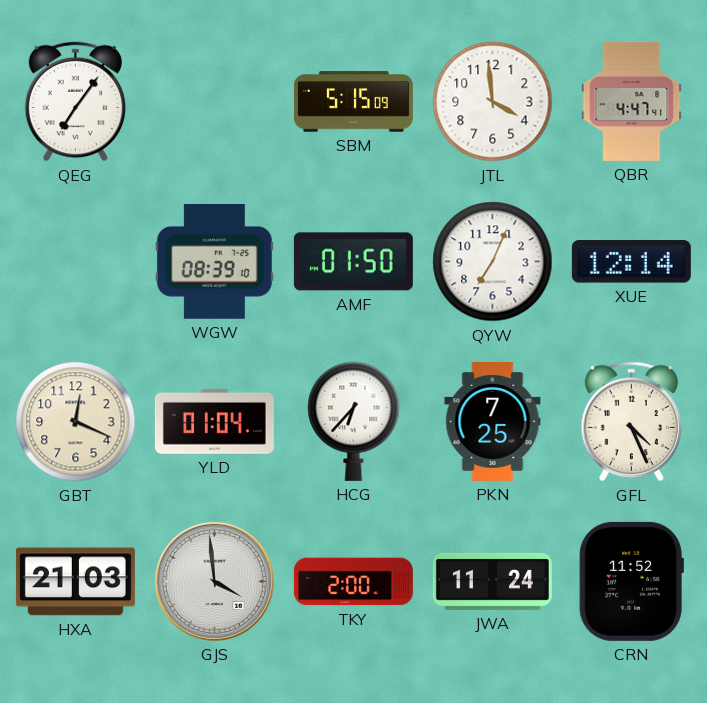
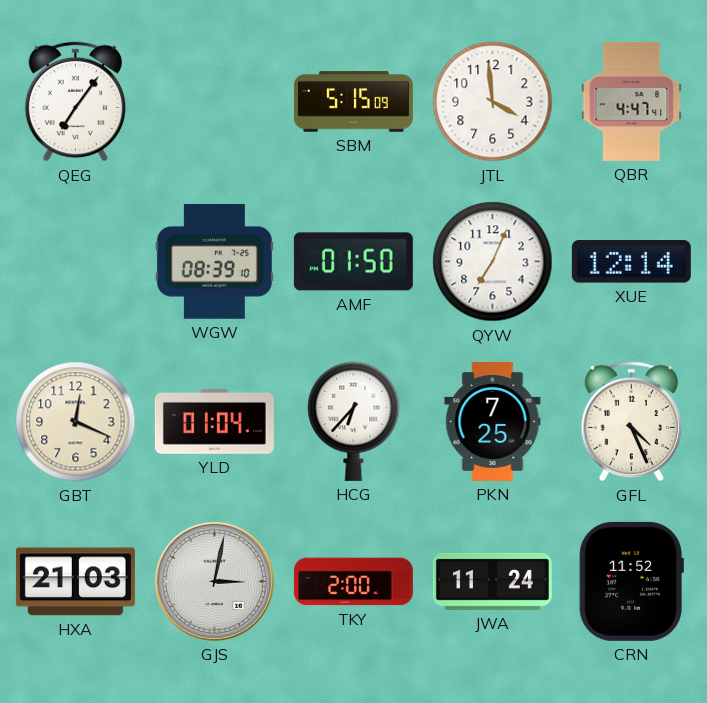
GJS: 3:59 -> 3:02
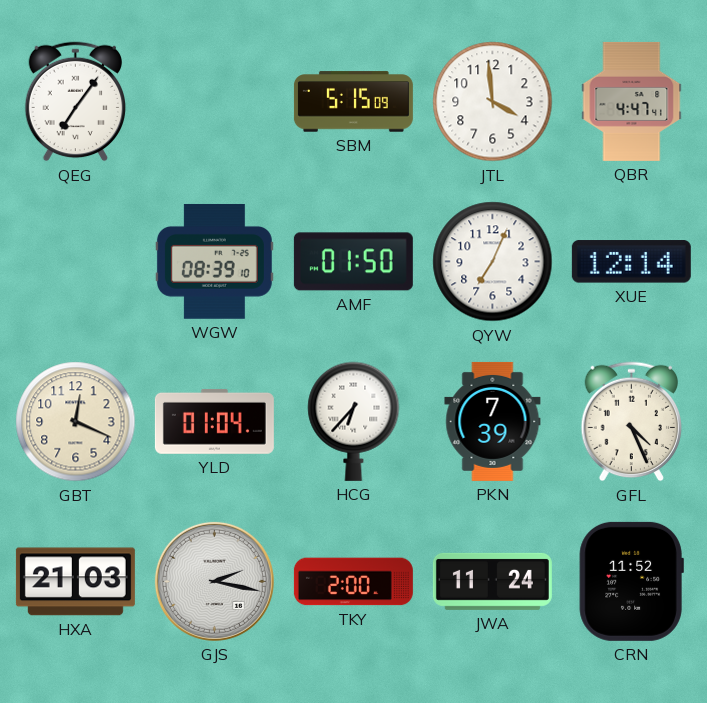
PKN: 7:25 -> 7:39
GJS: 3:02 -> 2:17
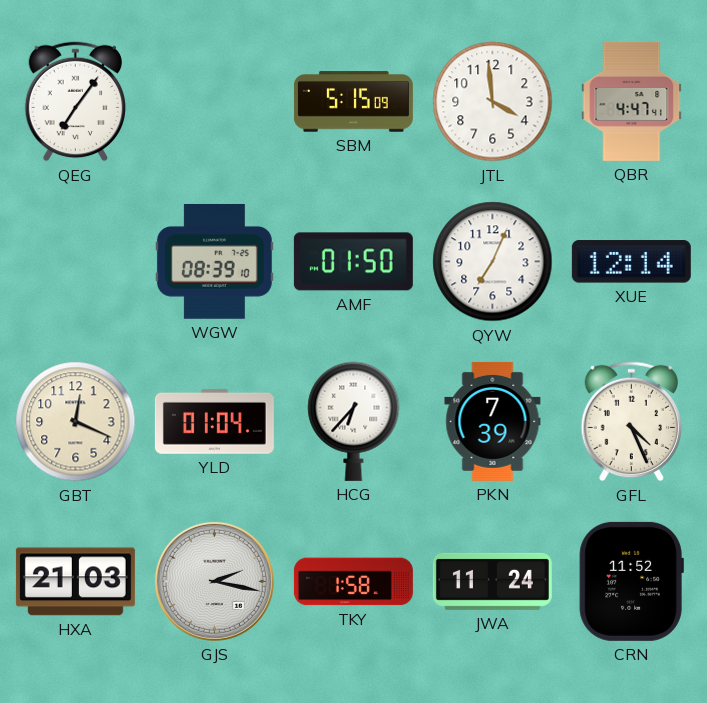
TKY: 2:00 -> 1:58
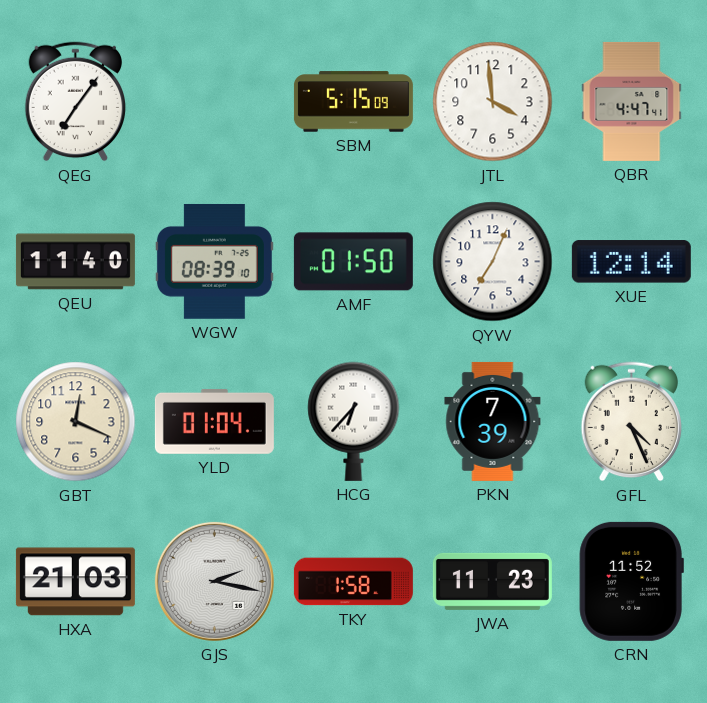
QEU: none -> 11:40
JWA: 11:24 -> 11:23
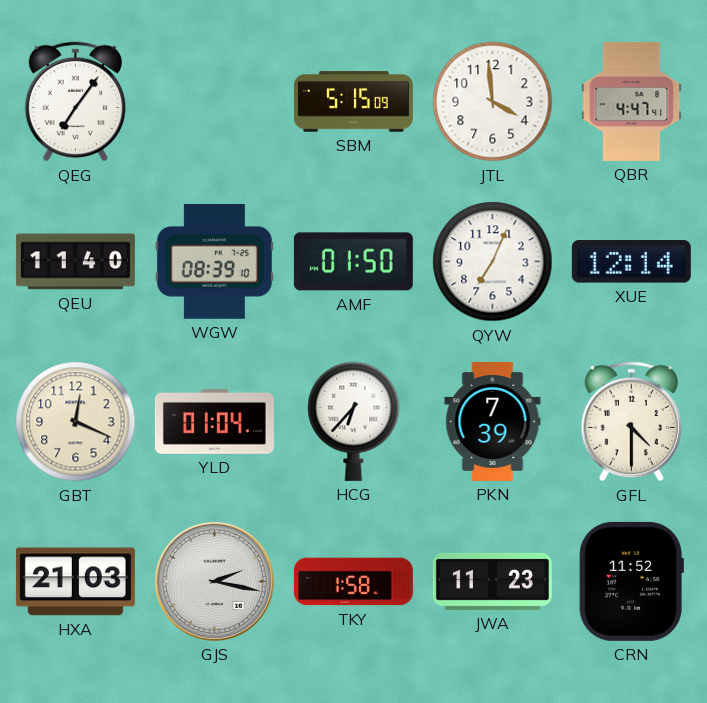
GFL: 4:26 -> 4:30
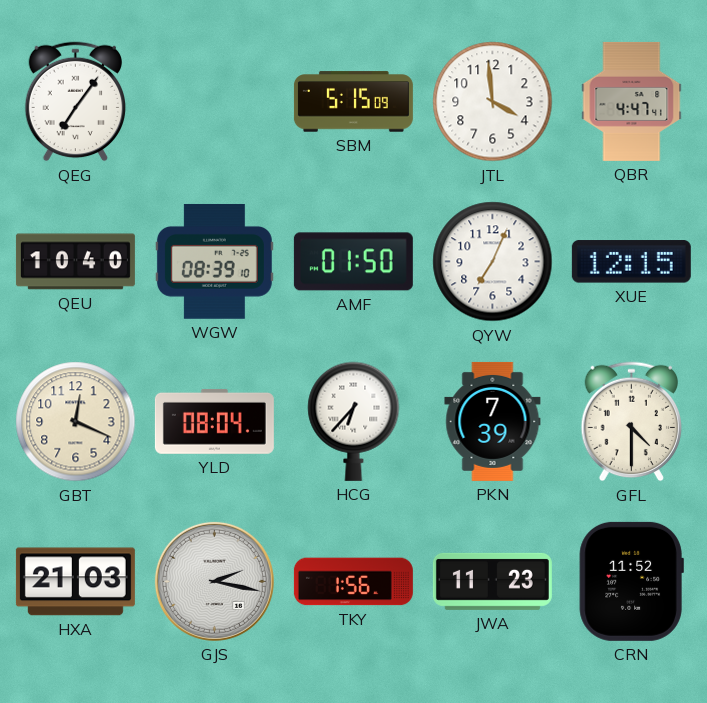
QEU: 11:40 -> 10:40
XUE: 12:14 -> 12:15
YLD: 01:04 -> 08:04
TKY: 1:58 -> 1:56
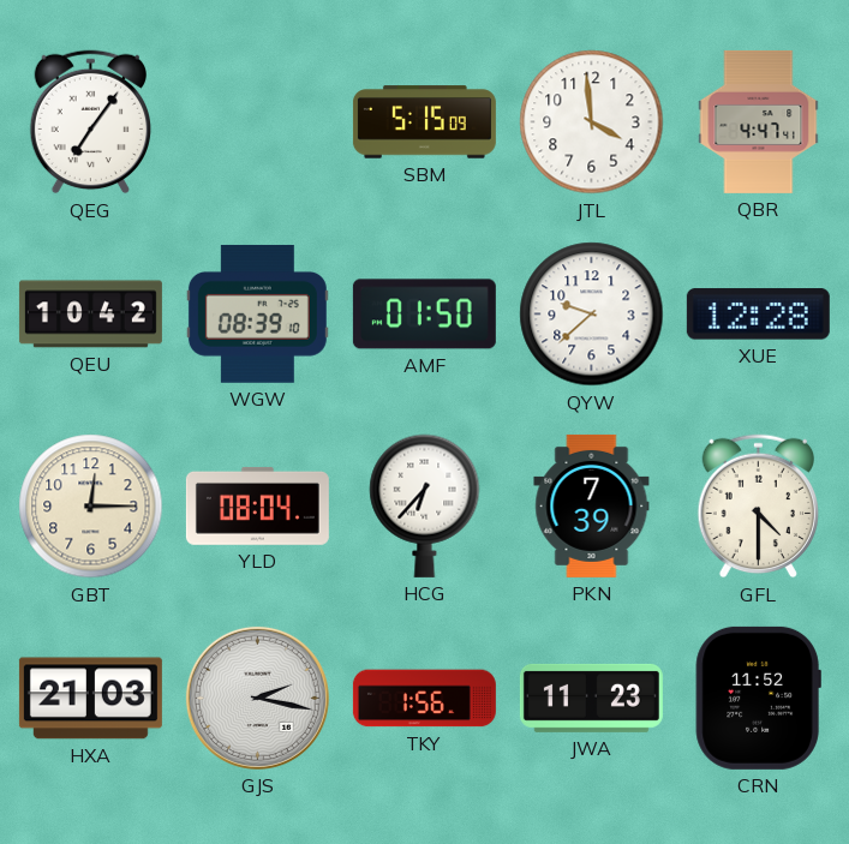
QEU: 10:40 -> 10:42
QYW: 7:04 -> 9:38
XUE: 12:15 -> 12:28
GBT: 12:19 -> 12:15
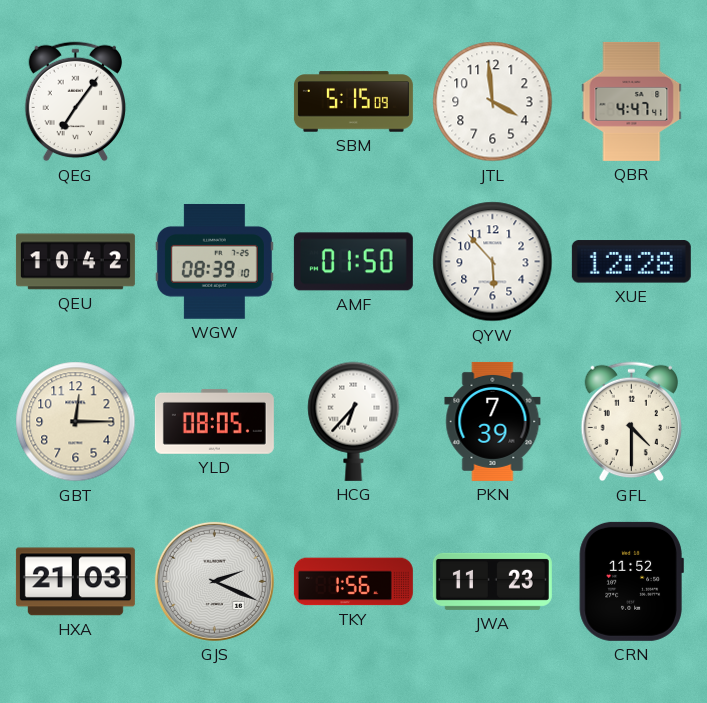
QYW: 9:38 -> 5:53
YLD: 08:04 -> 08:05
GJS: 2:17 -> 2:19
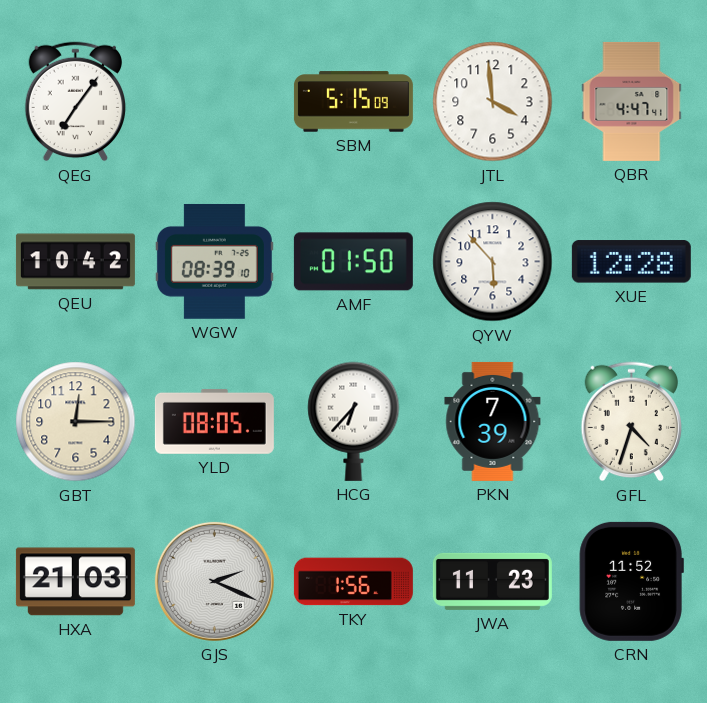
GFL: 4:30 -> 4:33
